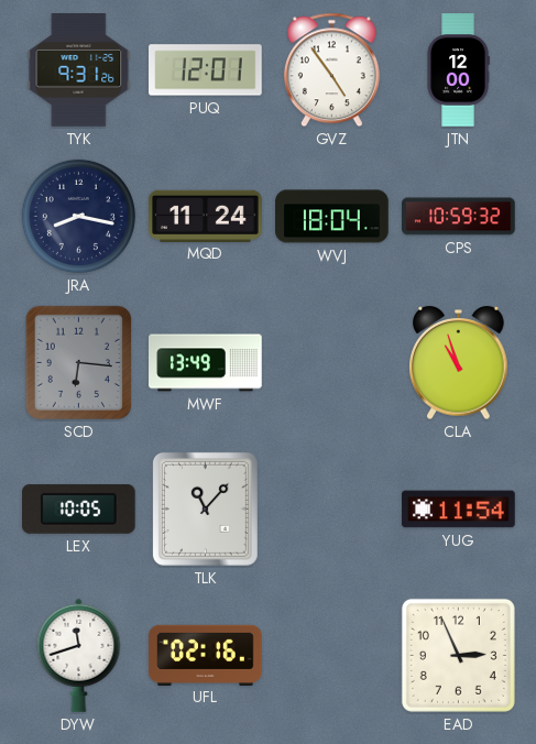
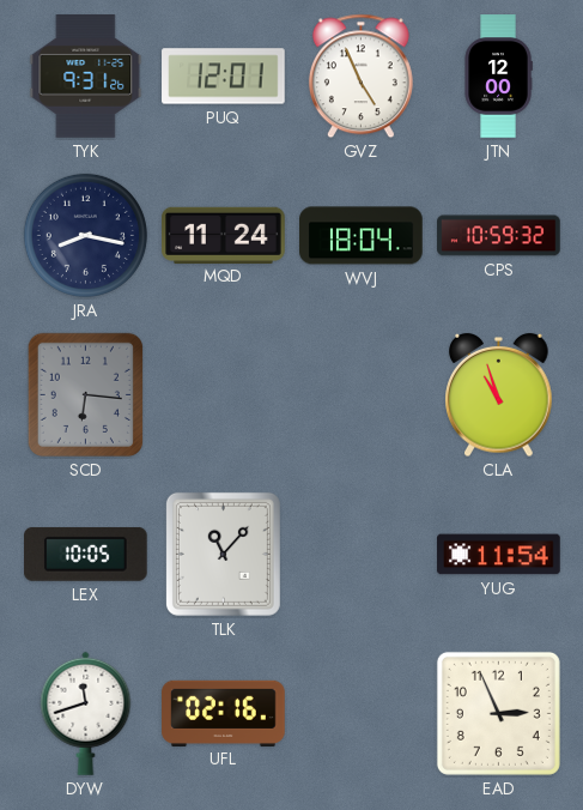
GVZ: 4:54 -> 4:56
MWF: 13:49 -> none
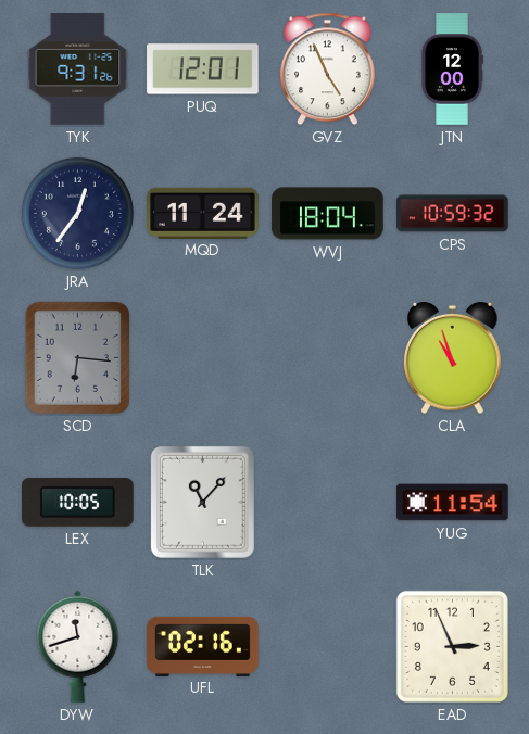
JRA: 8:17 -> 12:36
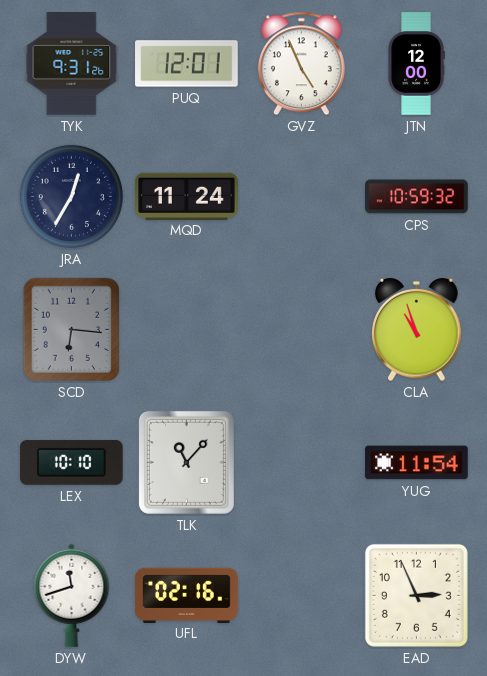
JRA: 12:36 -> 12:35
WVJ: 18:04 -> none
LEX: 10:05 -> 10:10
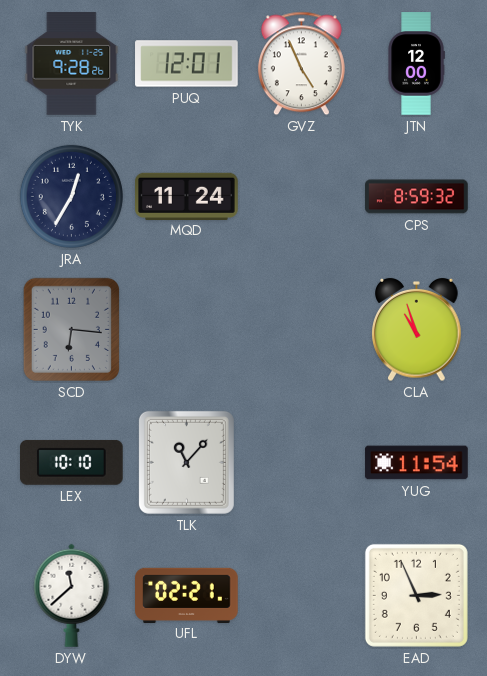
TYK: 9:31 -> 9:28
CPS: 10:59 -> 8:59
DYW: 11:42 -> 11:38
UFL: 02:16 -> 02:21
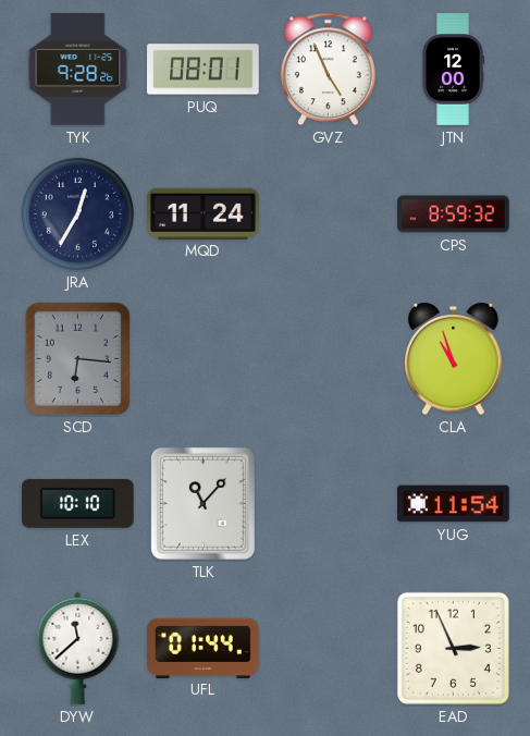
PUQ: 12:01 -> 08:01
UFL: 02:21 -> 01:44
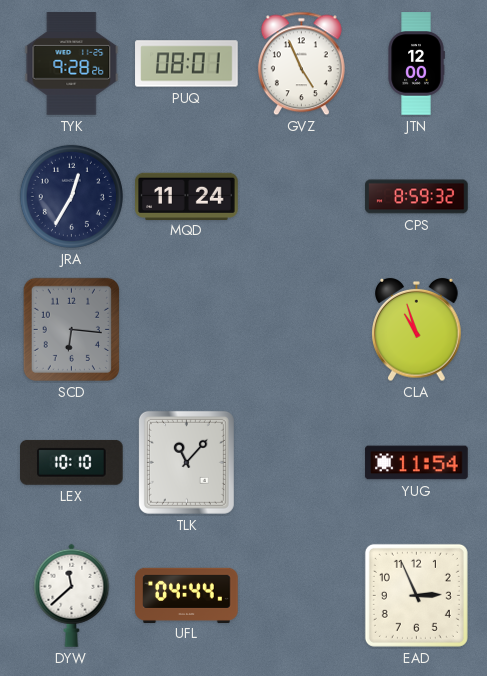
UFL: 01:44 -> 04:44
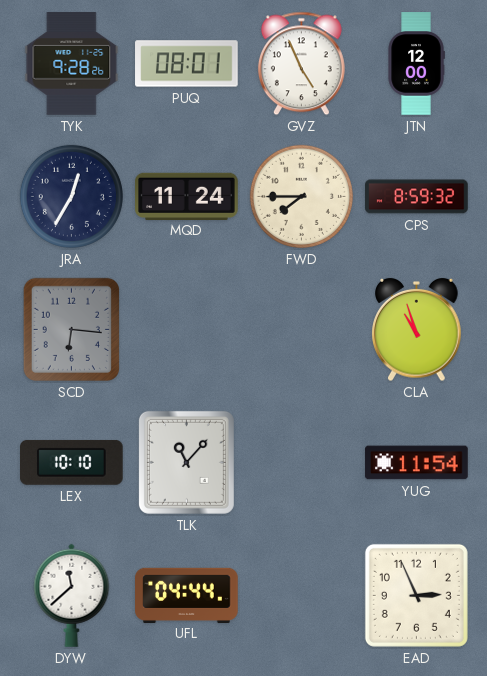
FWD: none -> 7:45
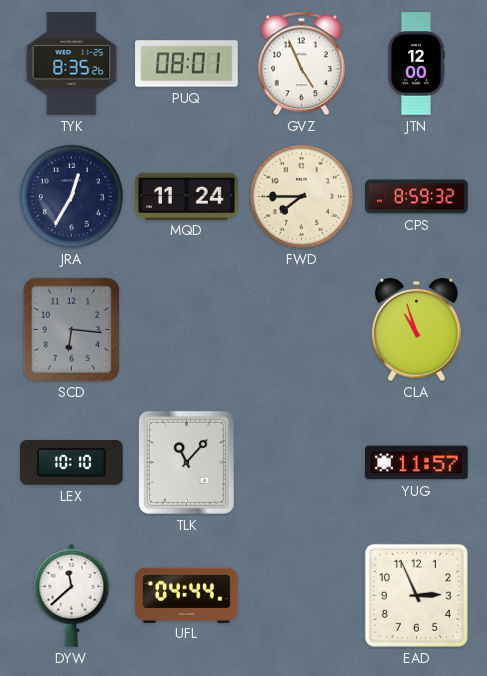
TYK: 9:28 -> 8:35
YUG: 11:54 -> 11:57
